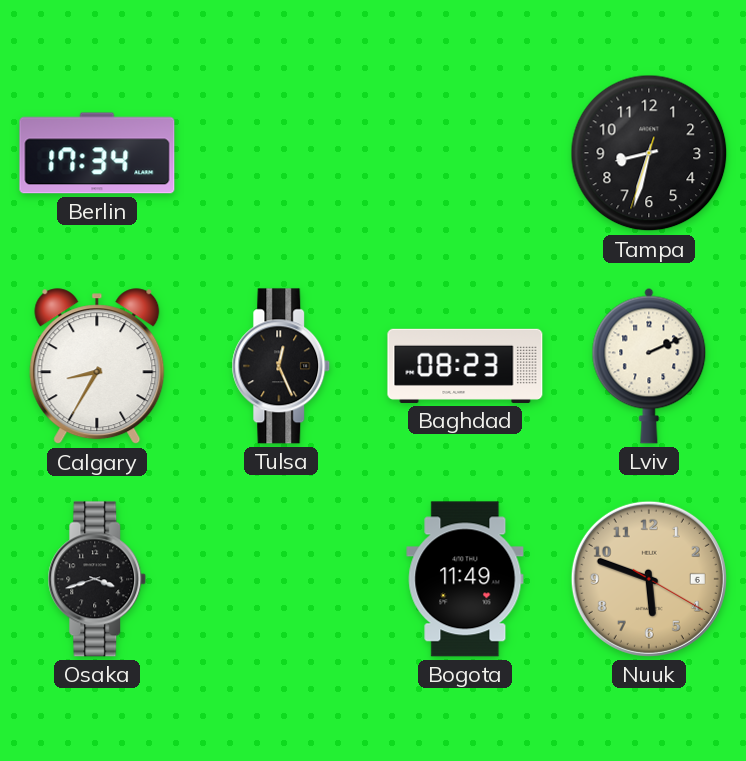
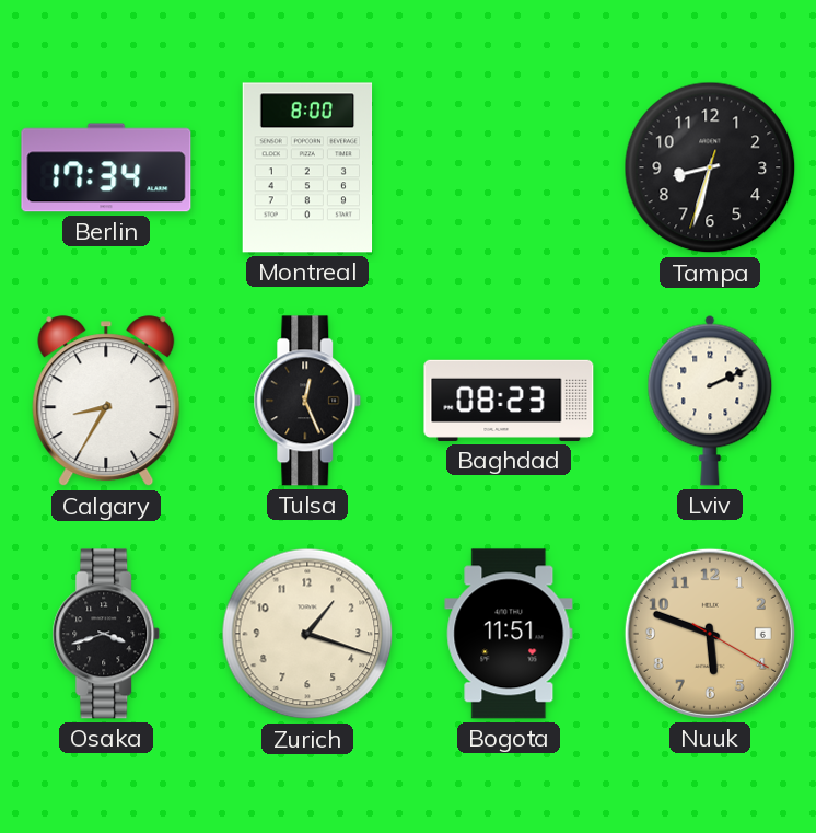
Montreal: none -> 8:00
Zurich: none -> 1:18
Bogota: 11:49 -> 11:51
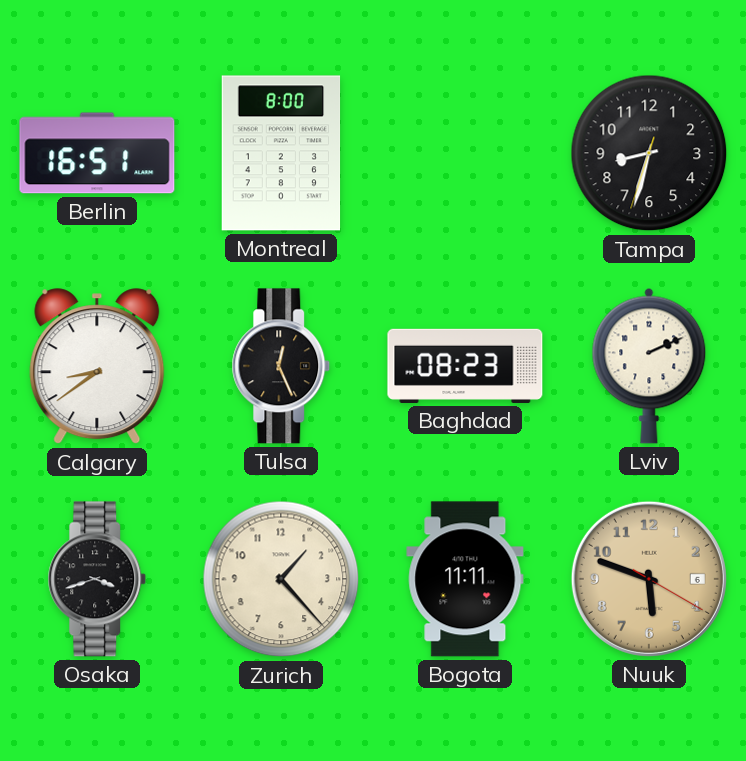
Berlin: 17:34 -> 16:51
Calgary: 8:35 -> 8:39
Zurich: 1:18 -> 1:23
Bogota: 11:51 -> 11:11
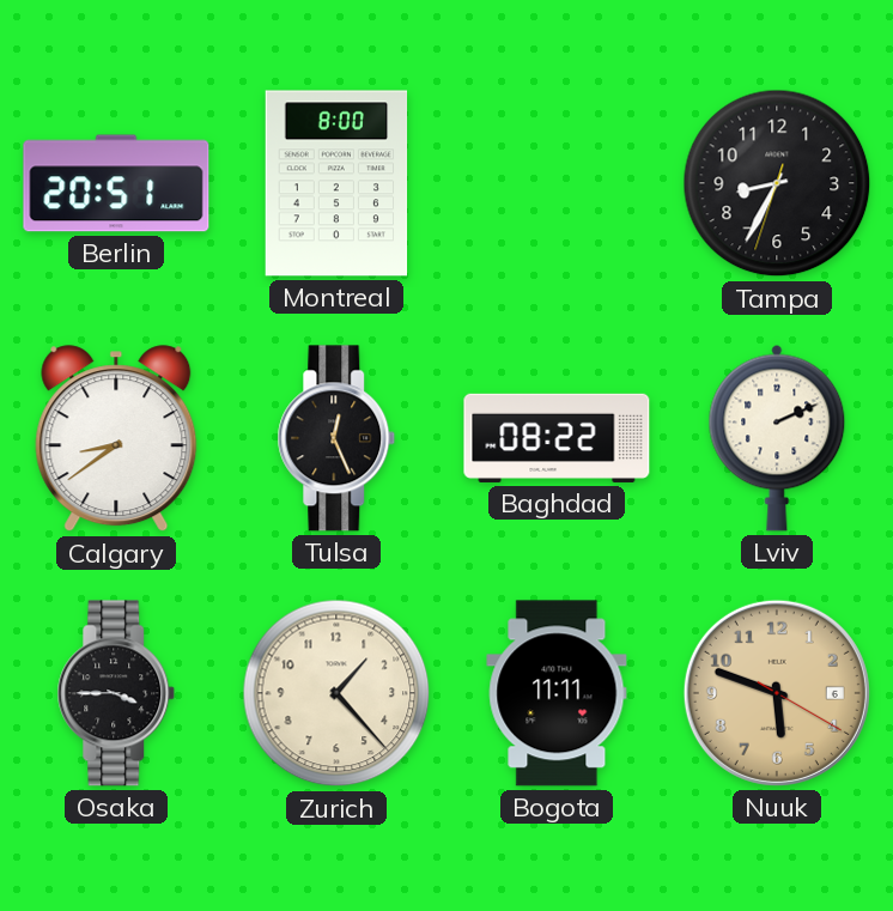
Berlin: 16:51 -> 20:51
Tampa: 8:32 -> 8:34
Baghdad: 08:23 -> 08:22
Osaka: 3:42 -> 3:45
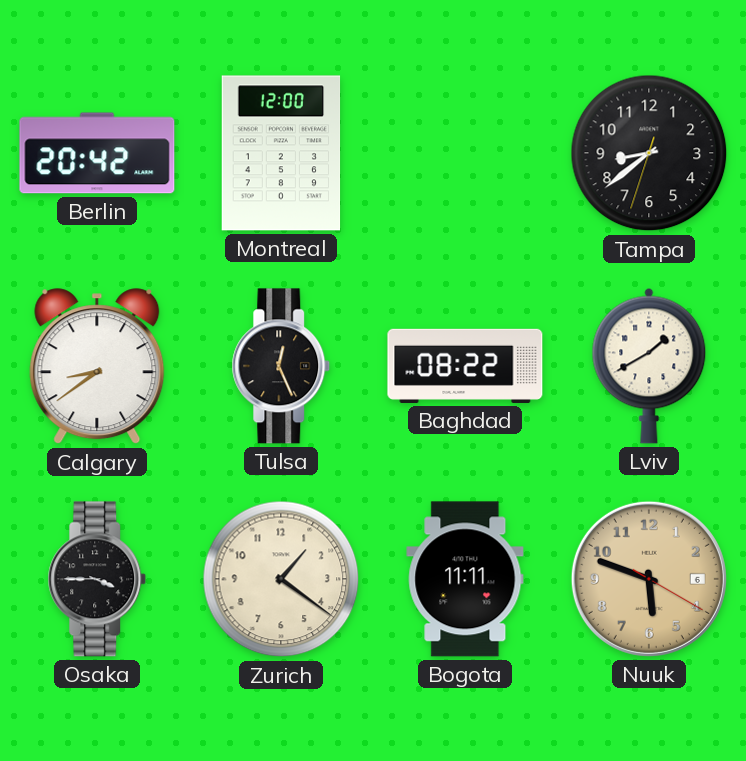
Berlin: 20:51 -> 20:42
Montreal: 8:00 -> 12:00
Tampa: 8:34 -> 8:38
Lviv: 2:11 -> 1:40
Zurich: 1:23 -> 1:21
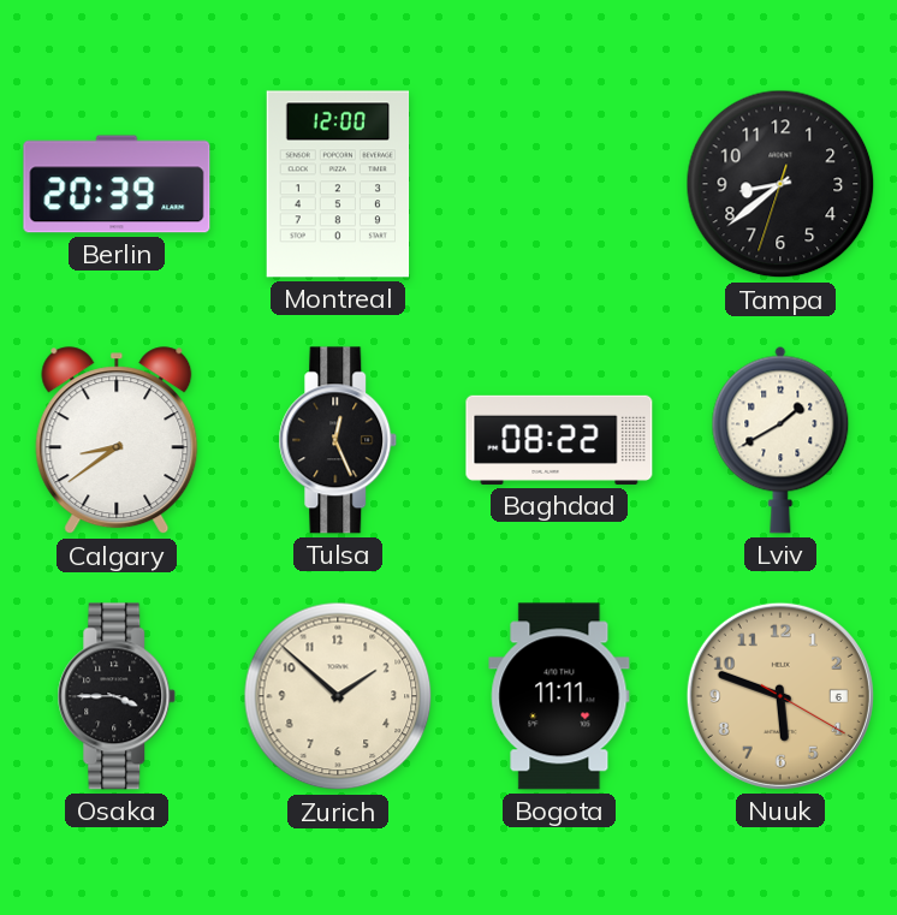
Berlin: 20:42 -> 20:39
Zurich: 1:21 -> 1:52
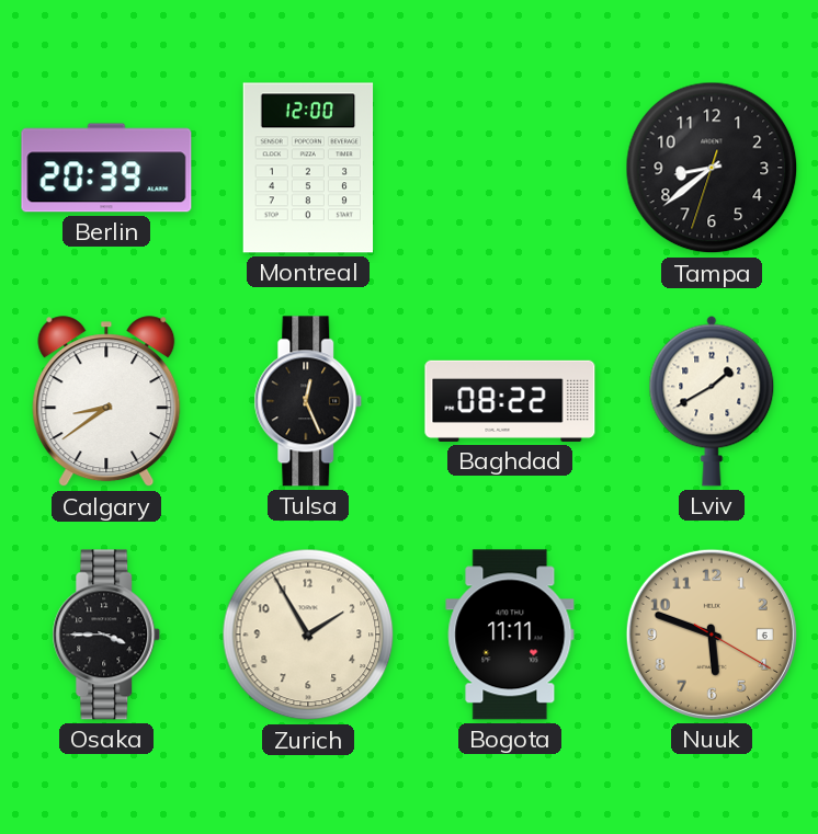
Zurich: 1:52 -> 1:55
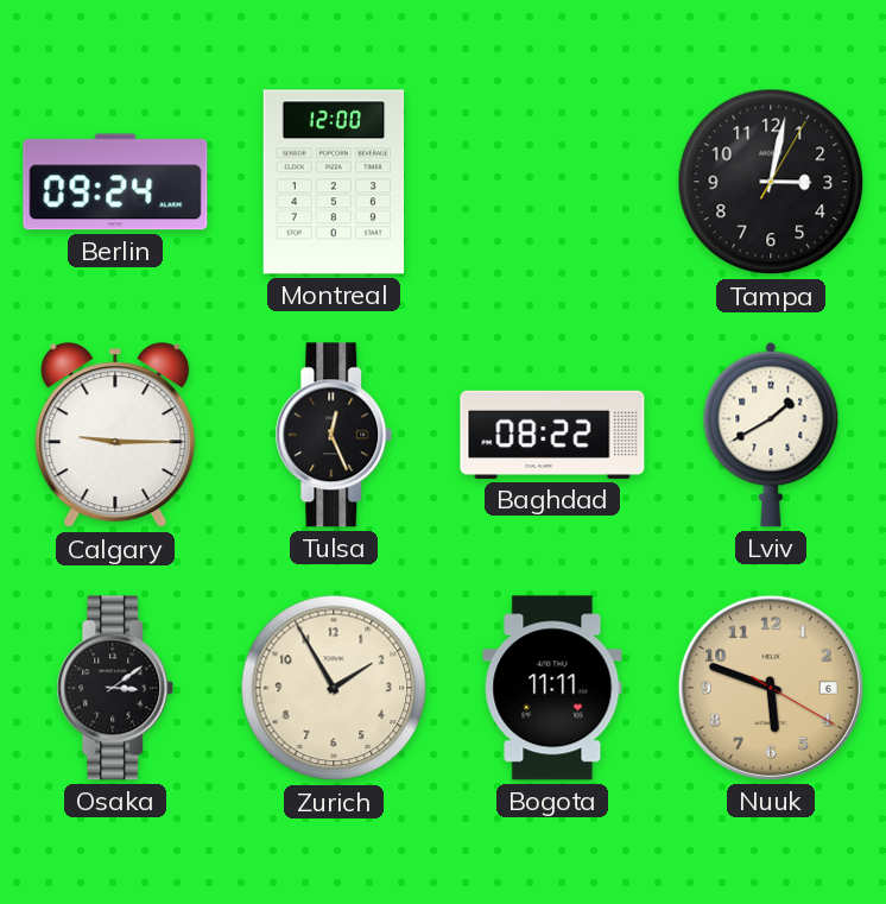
Berlin: 20:39 -> 09:24
Tampa: 8:38 -> 3:02
Calgary: 8:39 -> 9:15
Osaka: 3:45 -> 3:09
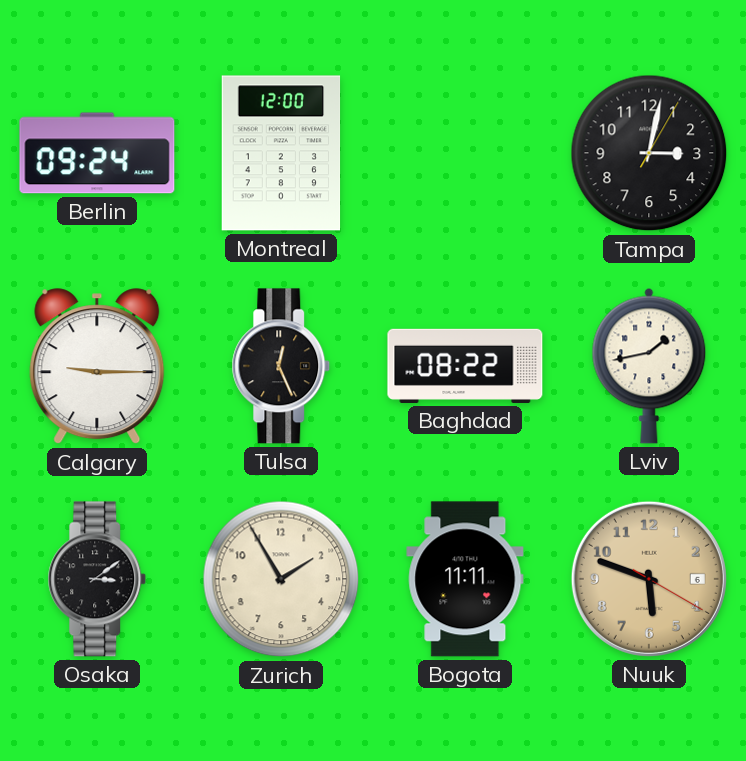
Lviv: 1:40 -> 1:43
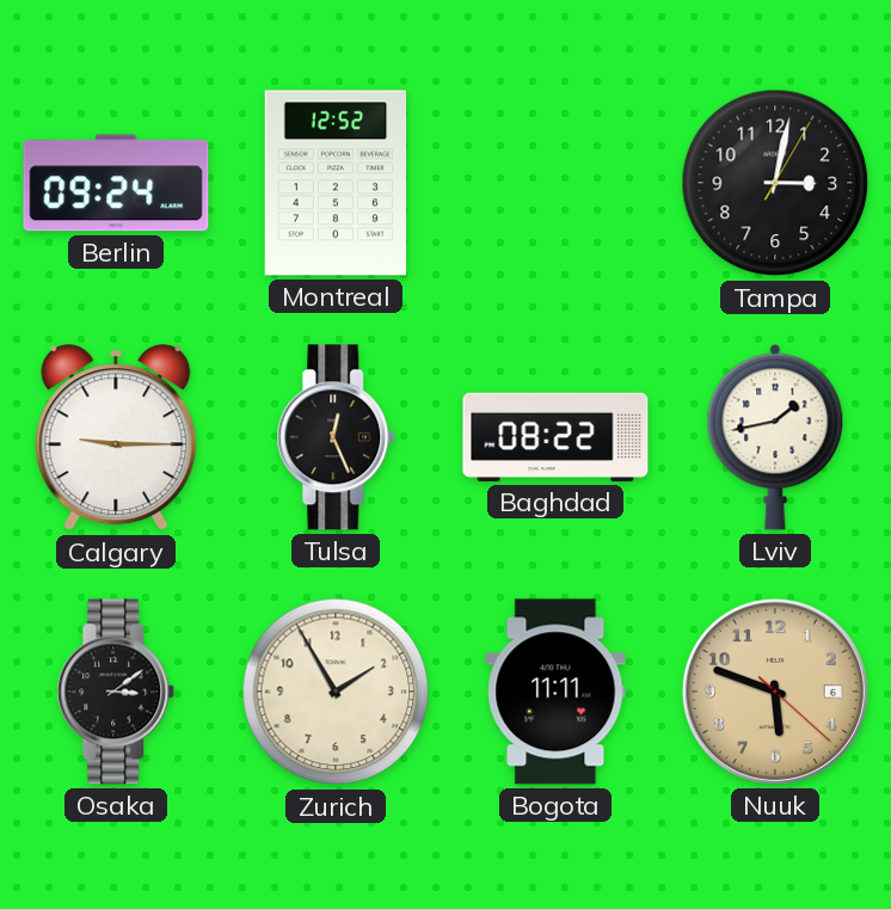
Montreal: 12:00 -> 12:52
Nuuk: 5:48:20 -> 5:48:22
